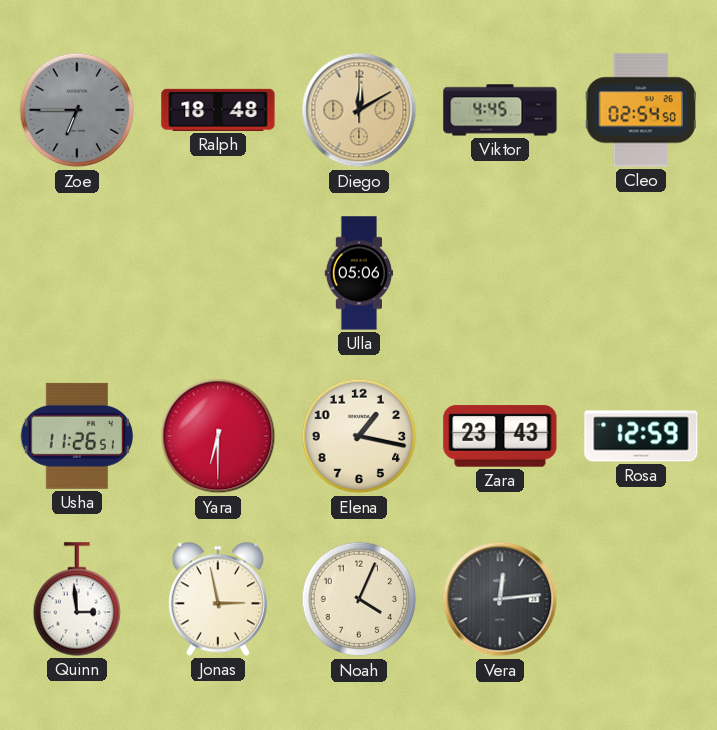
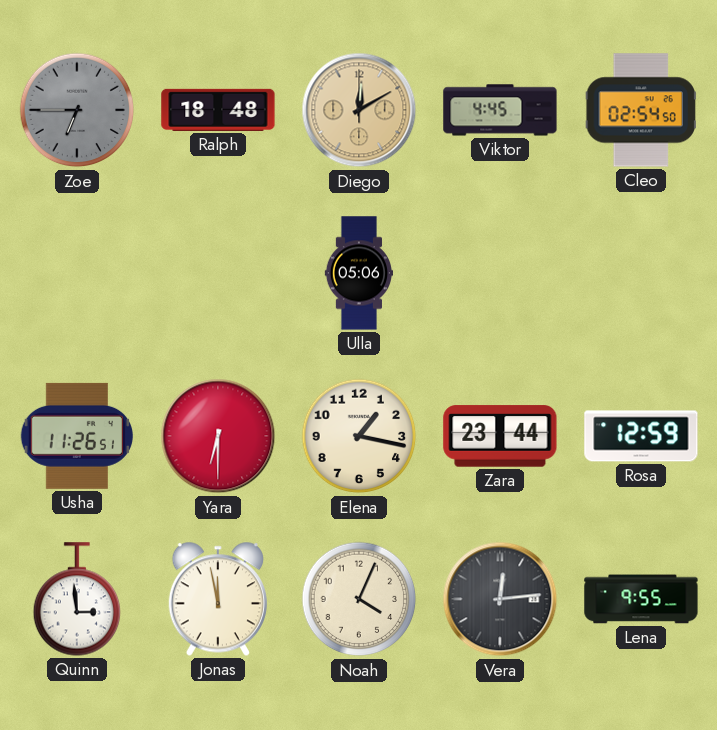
Zara: 23:43 -> 23:44
Jonas: 2:58 -> 11:58
Lena: none -> 9:55
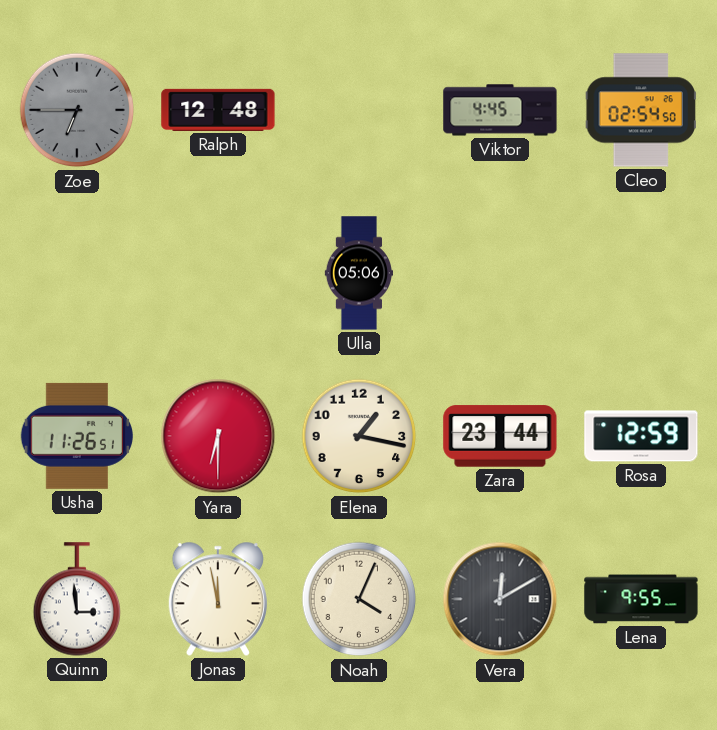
Ralph: 18:48 -> 12:48
Diego: 12:10 -> none
Vera: 12:14 -> 12:10
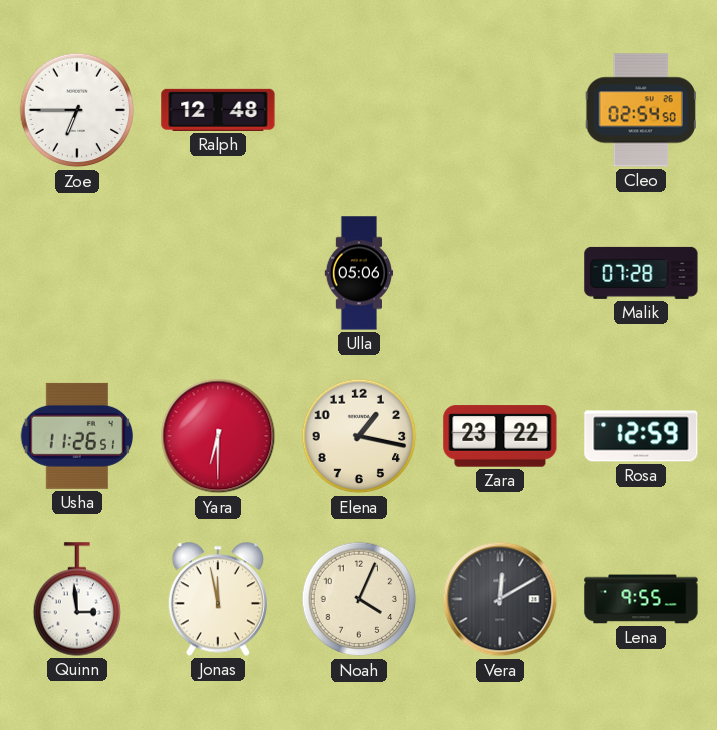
Zoe dial: grey -> white
Viktor: 4:45 -> none
Malik: none -> 07:28
Zara: 23:44 -> 23:22
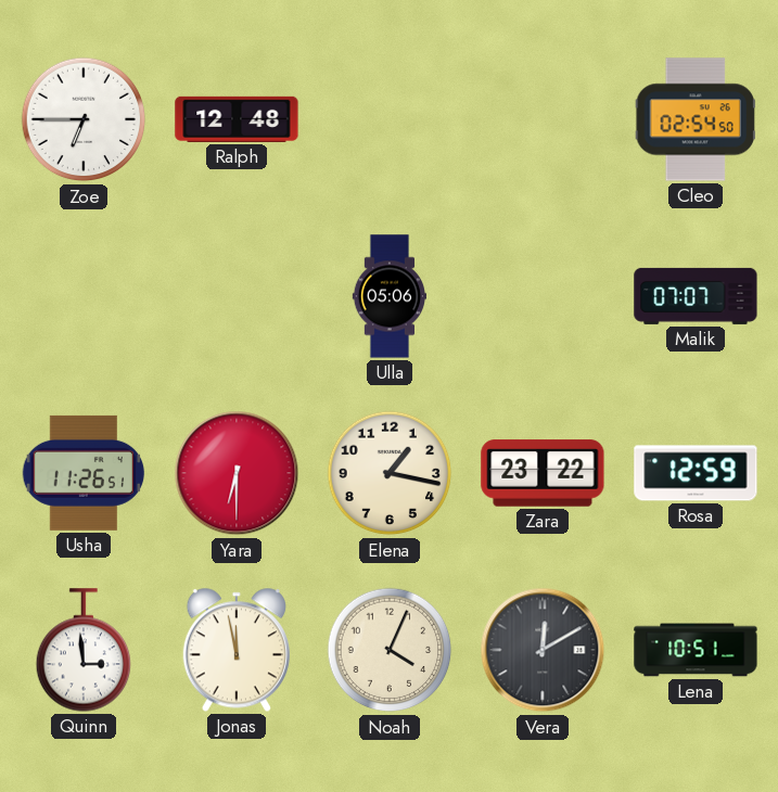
Malik: 07:28 -> 07:07
Lena: 9:55 -> 10:51
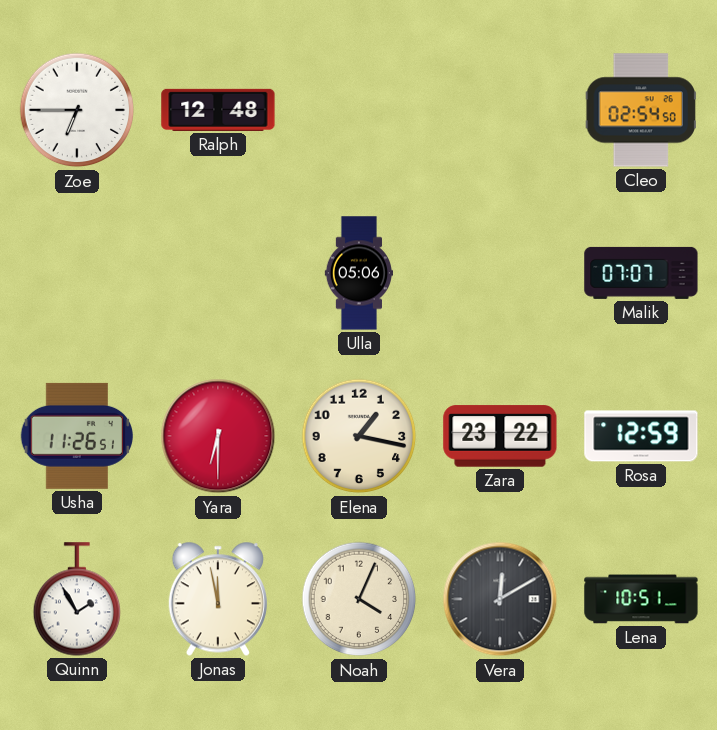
Quinn: 2:59 -> 1:55
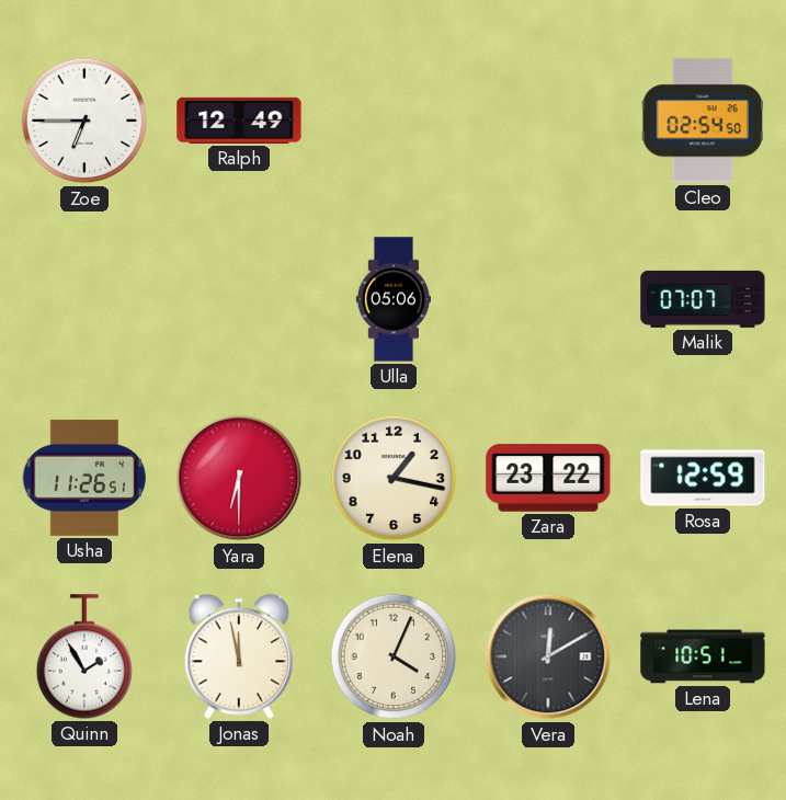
Ralph: 12:48 -> 12:49
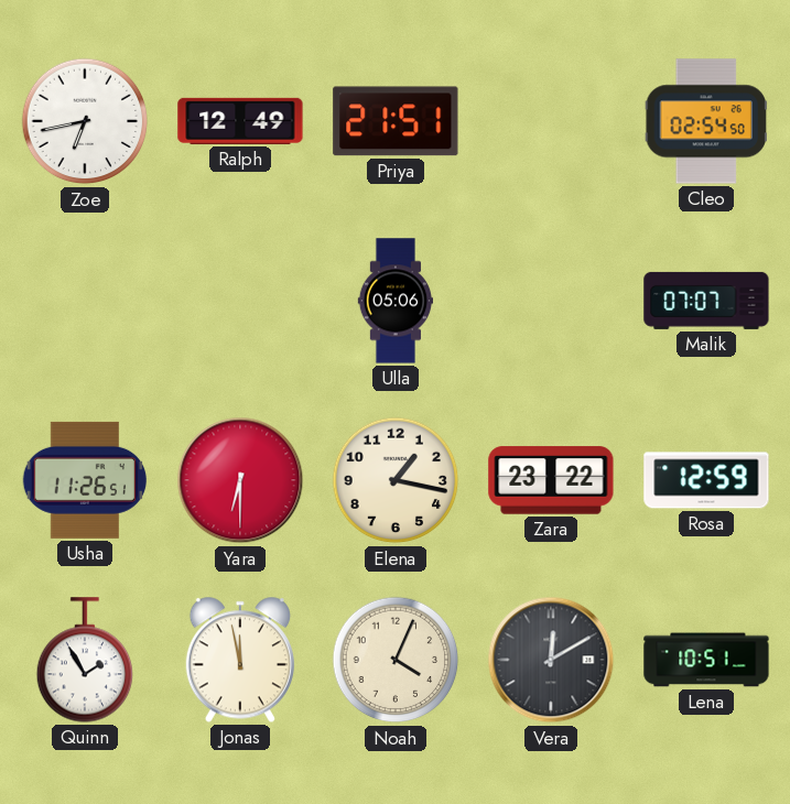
Zoe: 6:45 -> 6:43
Priya: none -> 21:51
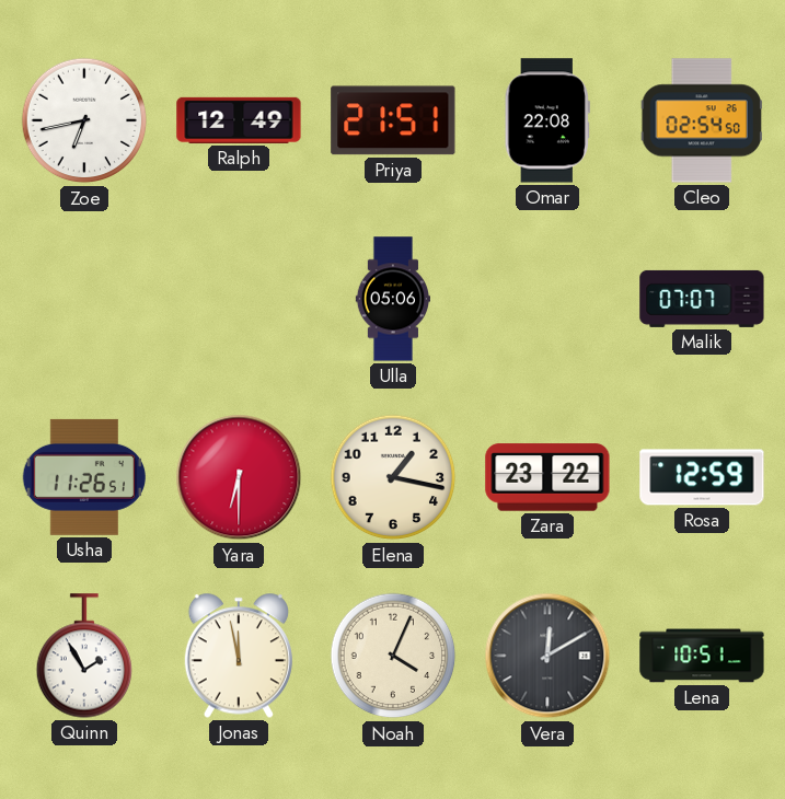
Omar: none -> 22:08
